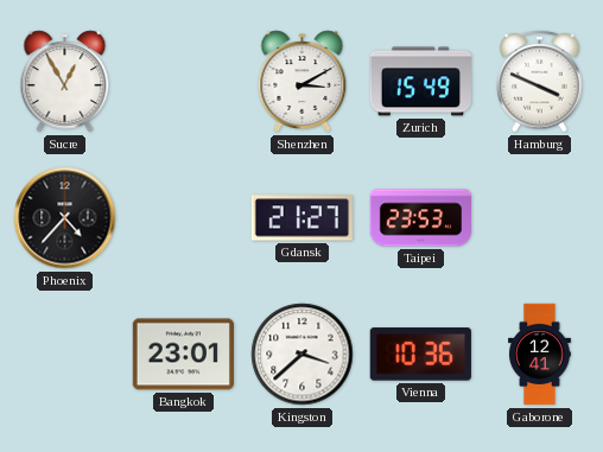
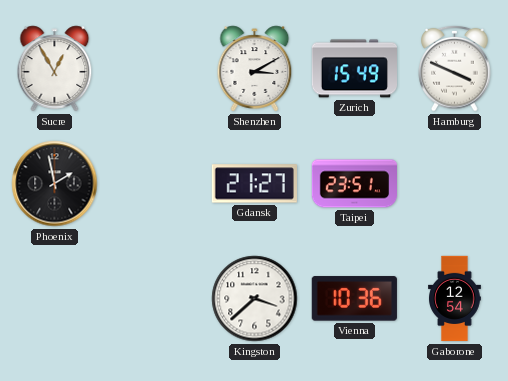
Phoenix: 4:37 -> 1:58
Taipei: 23:53 -> 23:51
Bangkok: 23:01 -> none
Gaborone: 12:41 -> 12:54
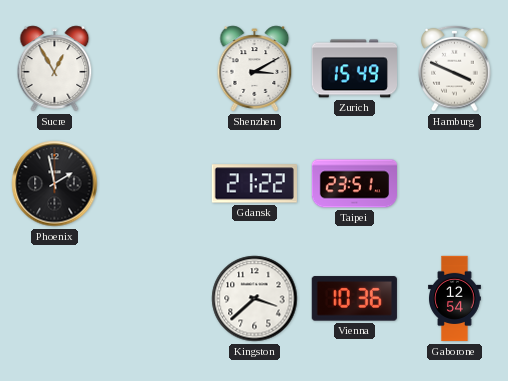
Gdansk: 21:27 -> 21:22
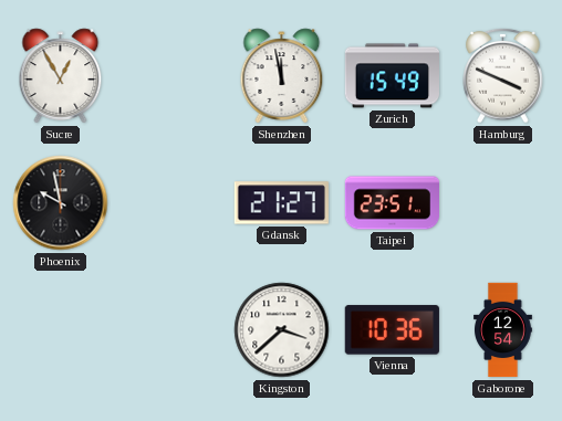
Shenzhen: 3:10 -> 11:58
Phoenix: 1:58 -> 9:58
Gdansk: 21:22 -> 21:27
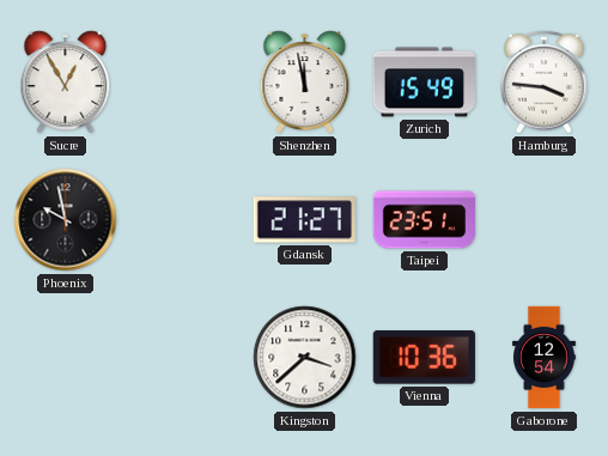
Hamburg: 3:49 -> 3:46
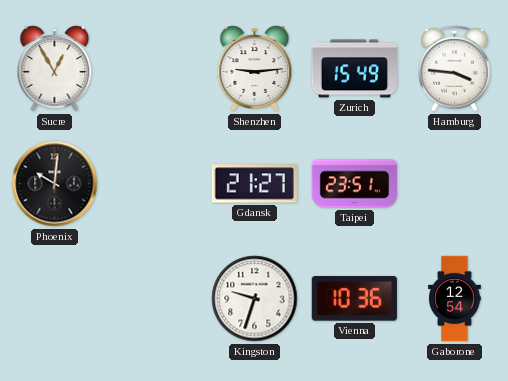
Shenzhen: 11:58 -> 9:14
Phoenix: 9:58 -> 10:01
Kingston: 3:38 -> 9:33
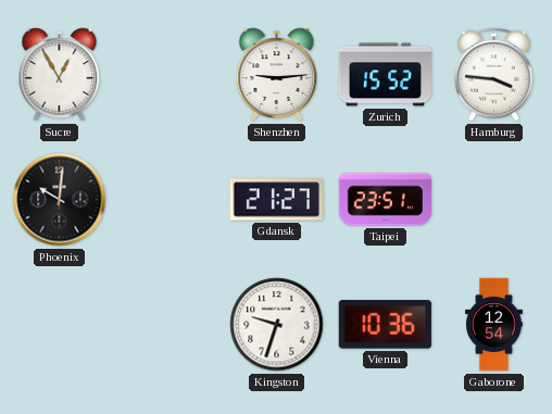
Zurich: 15:49 -> 15:52
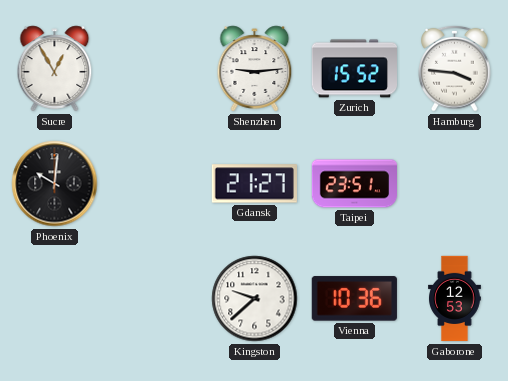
Kingston: 9:33 -> 9:38
Gaborone: 12:54 -> 12:53
